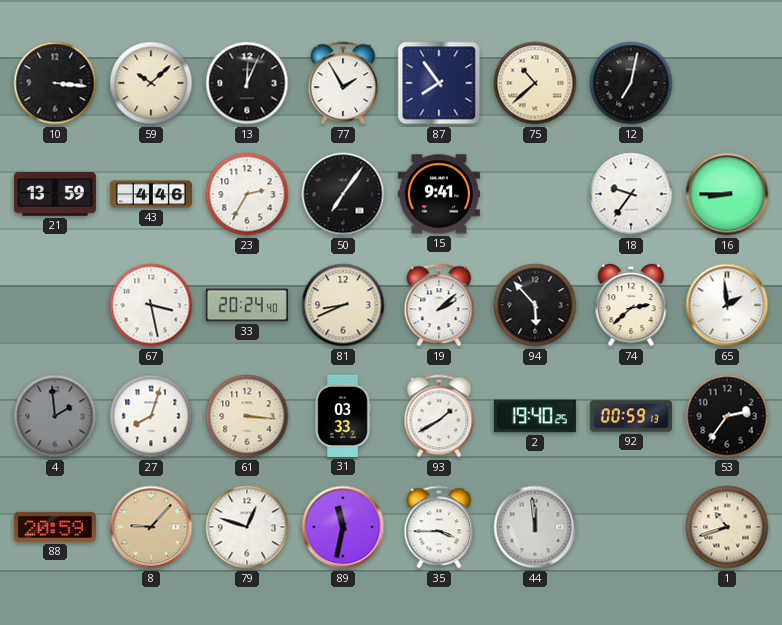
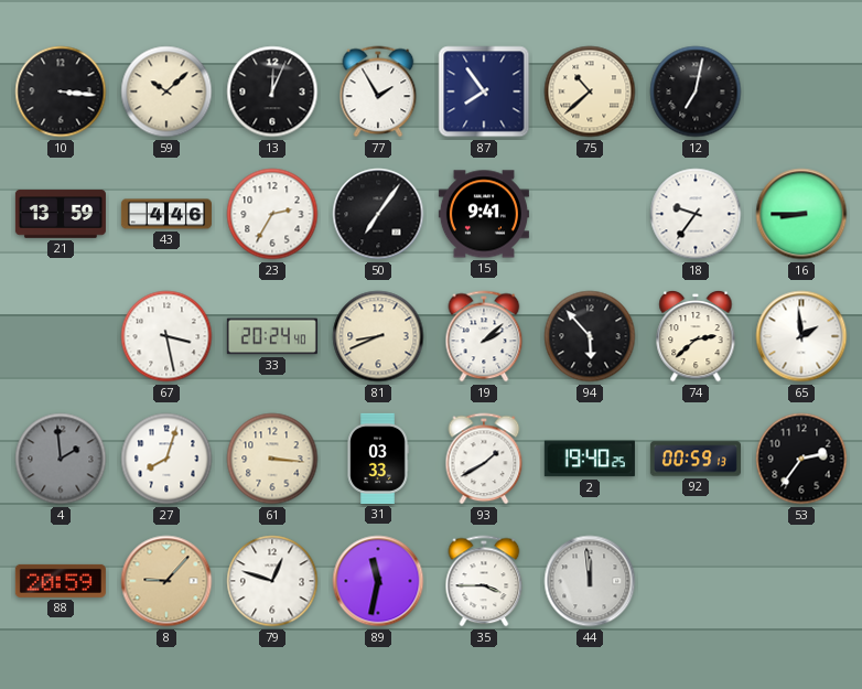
1: 10:42 -> none
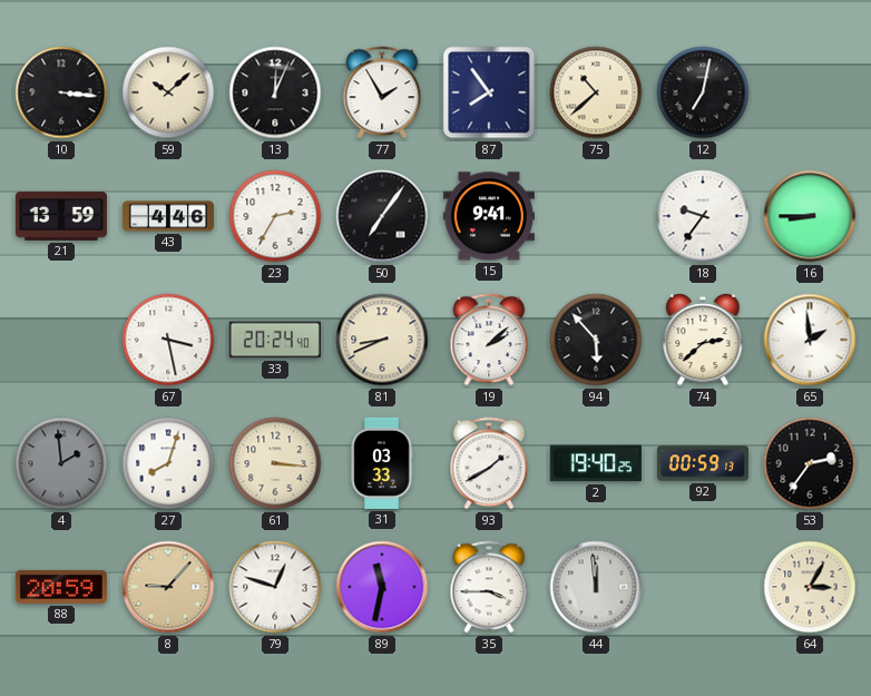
64: none -> 3:05
